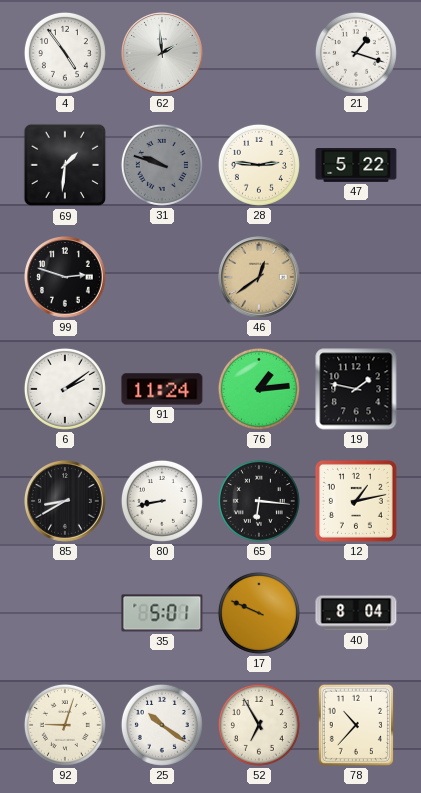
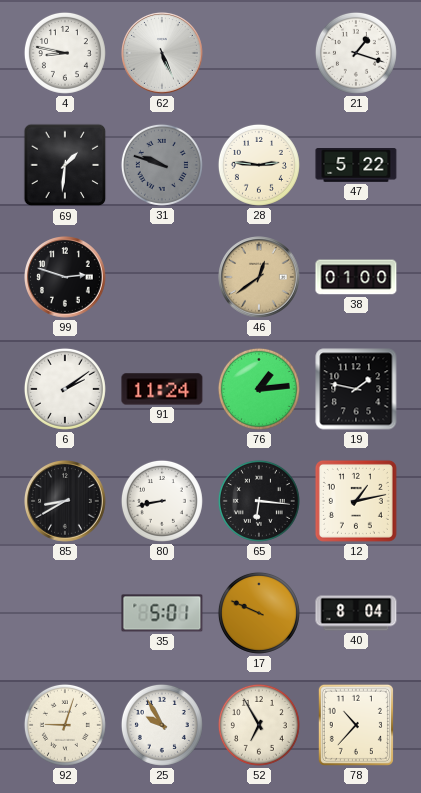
4: 4:54 -> 8:47
62: 1:59 -> 5:26
38: none -> 01:00
25: 10:21 -> 9:55
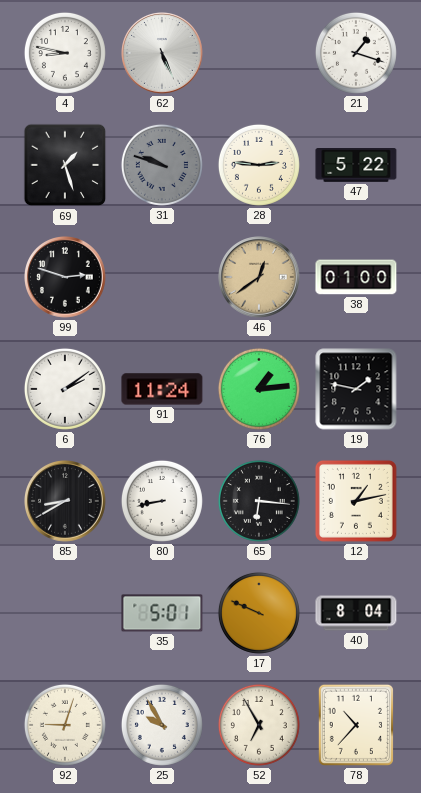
69: 1:31 -> 1:27
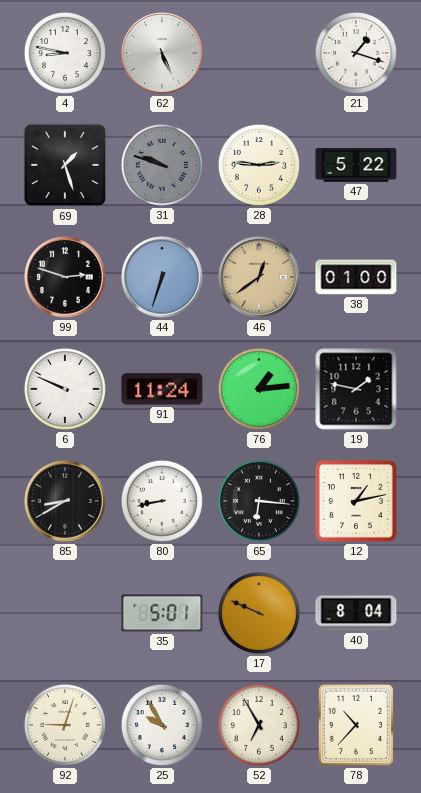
44: none -> 6:33
6: 2:09 -> 9:49
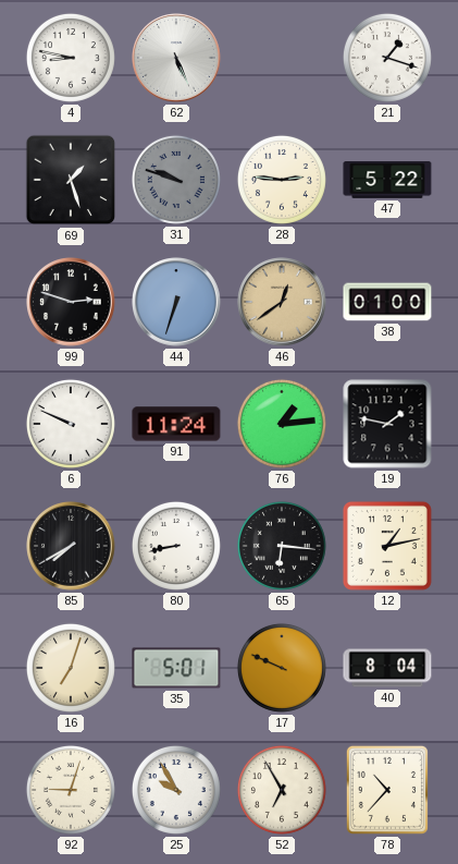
85: 8:40 -> 7:40
16: none -> 7:03
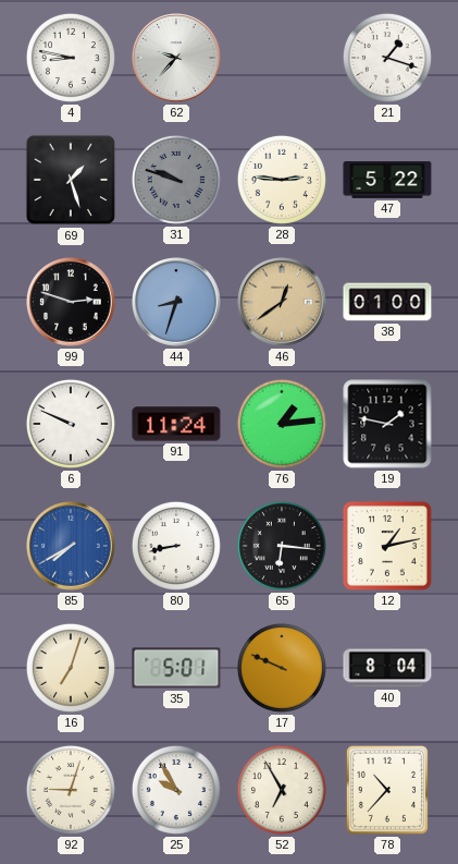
62: 5:26 -> 9:37
44: 6:33 -> 8:33
85 dial: black -> blue
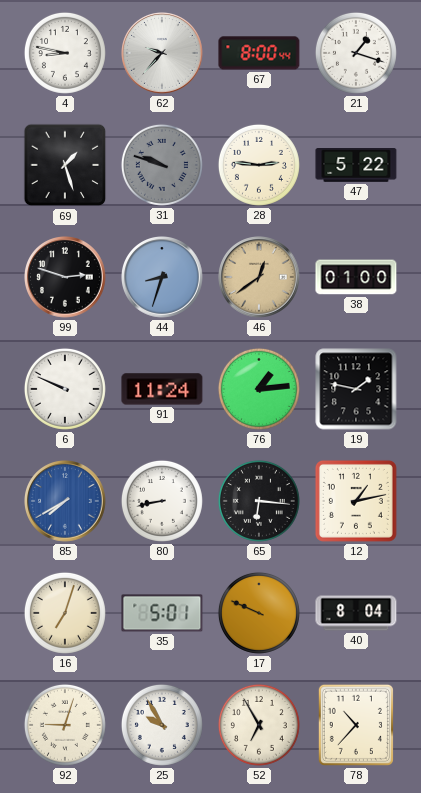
67: none -> 8:00
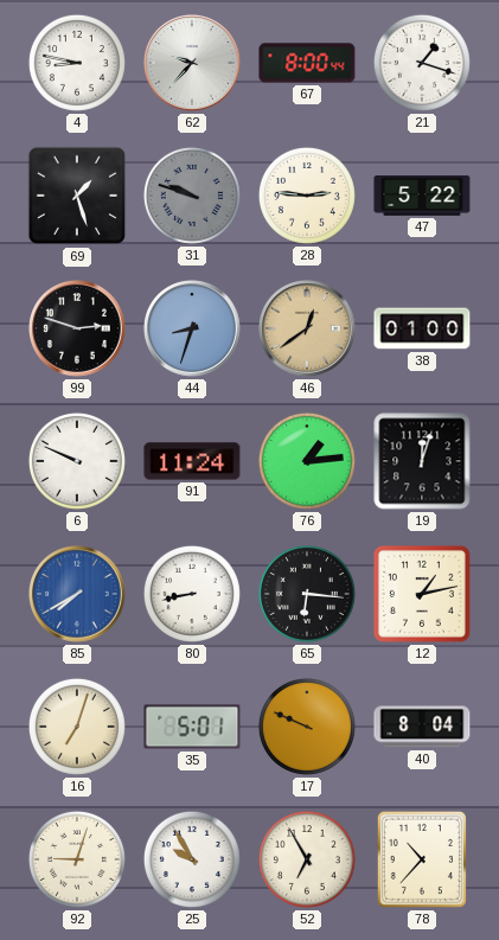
19: 1:47 -> 12:03
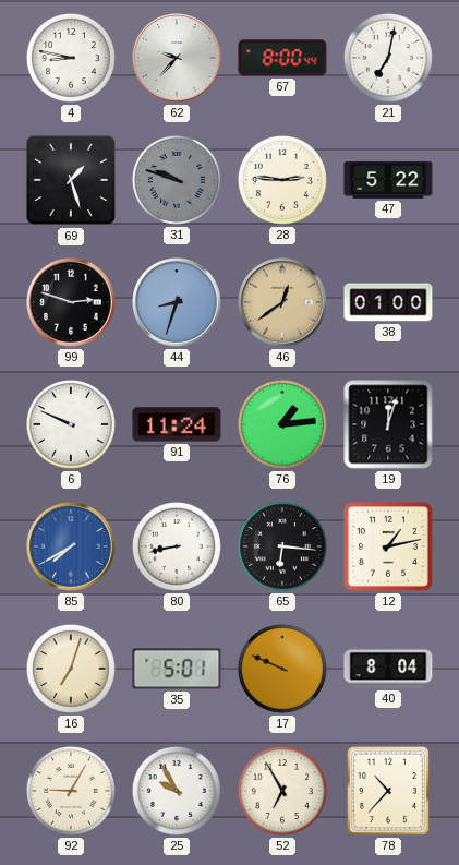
21: 1:18 -> 7:02
92: 9:03 -> 9:05
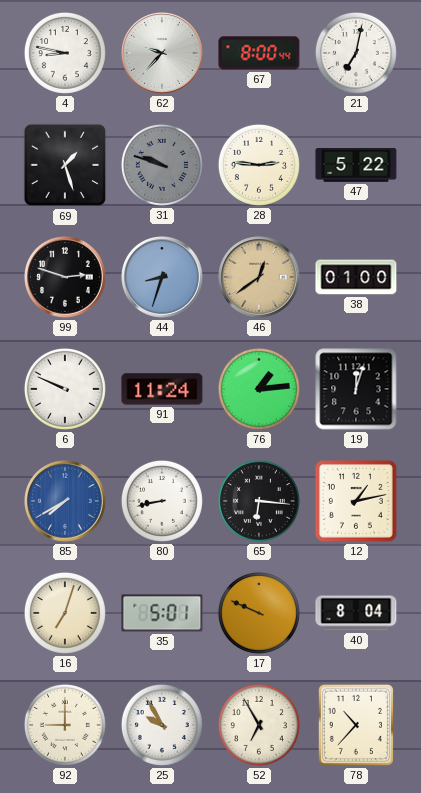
92: 9:05 -> 9:00
